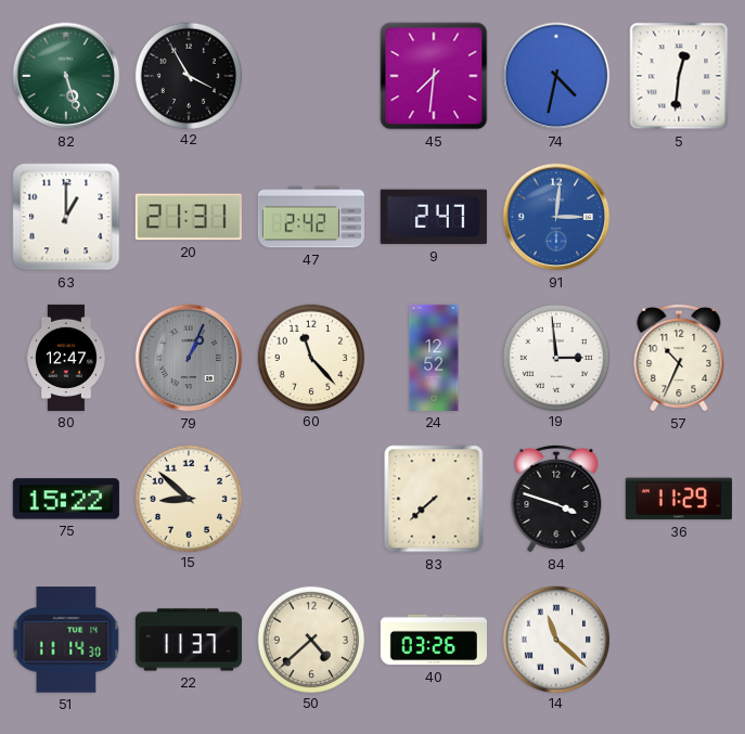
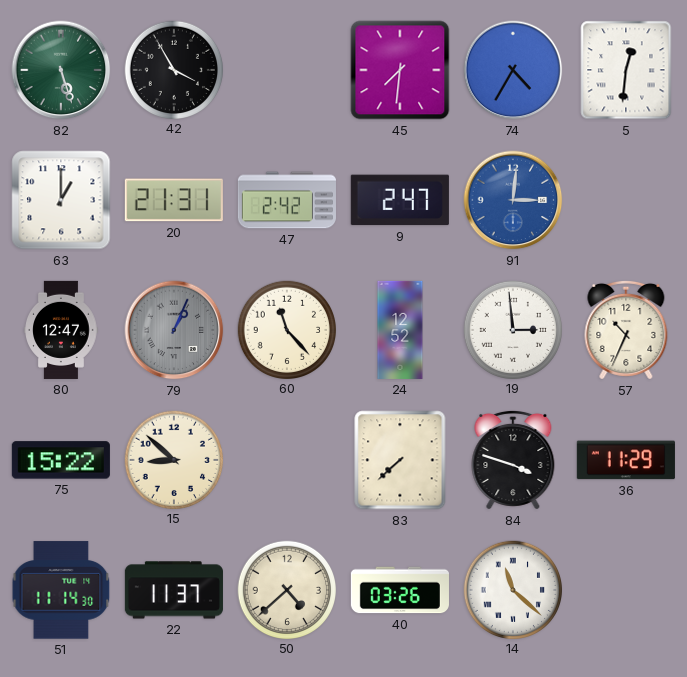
74: 4:32 -> 4:35
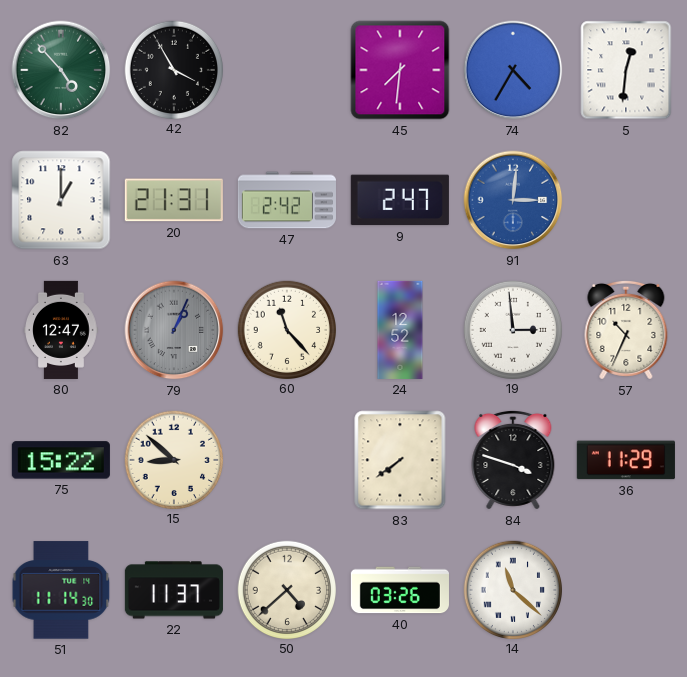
82: 5:27 -> 4:53
83: 7:38 -> 7:39
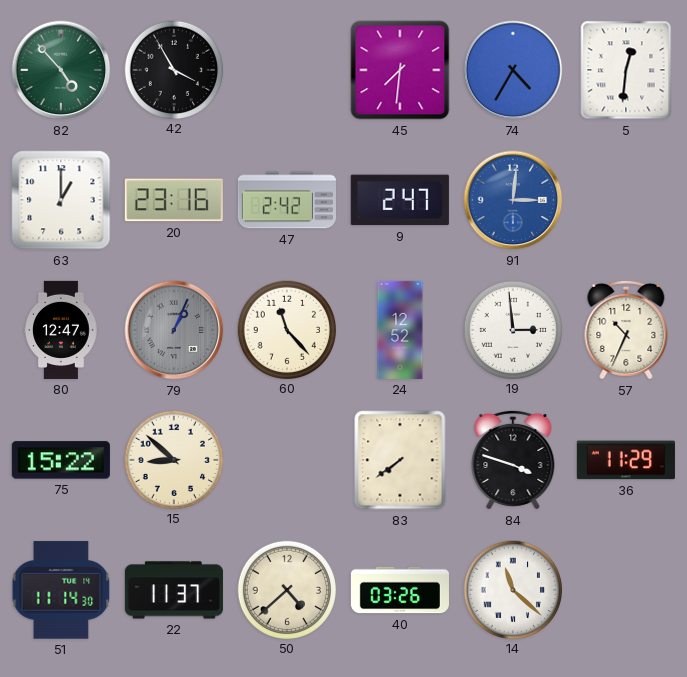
20: 21:31 -> 23:16
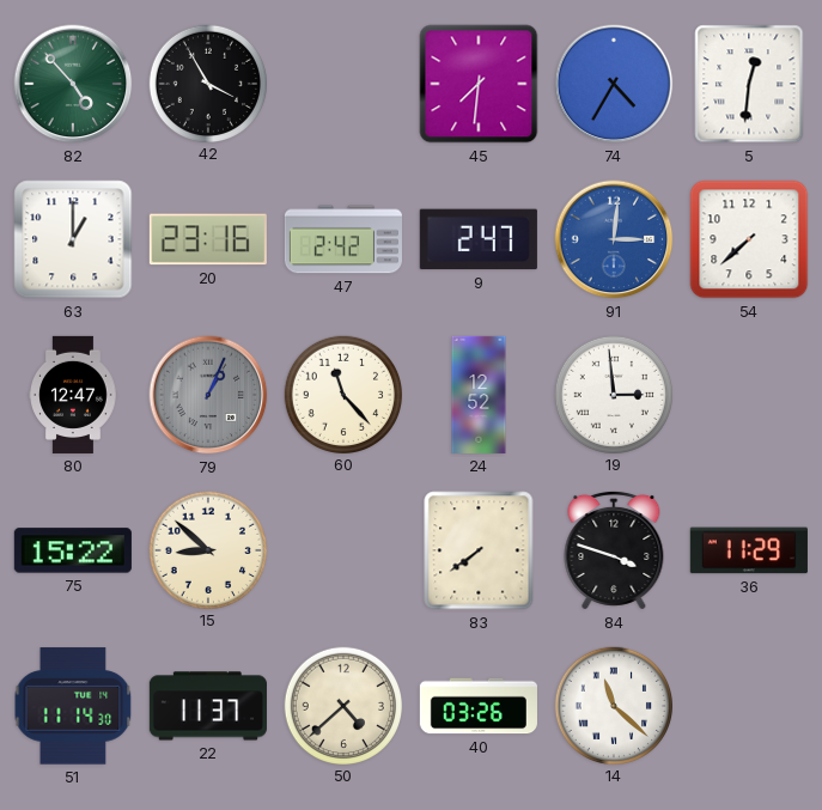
54: none -> 7:38
57: 10:34 -> none
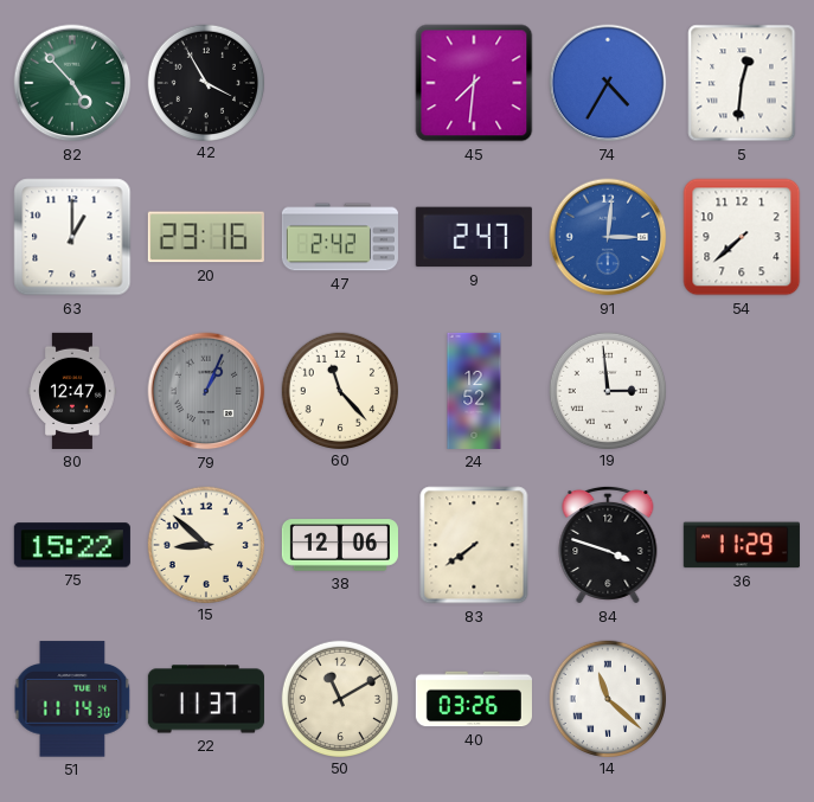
38: none -> 12:06
50: 4:38 -> 11:10
